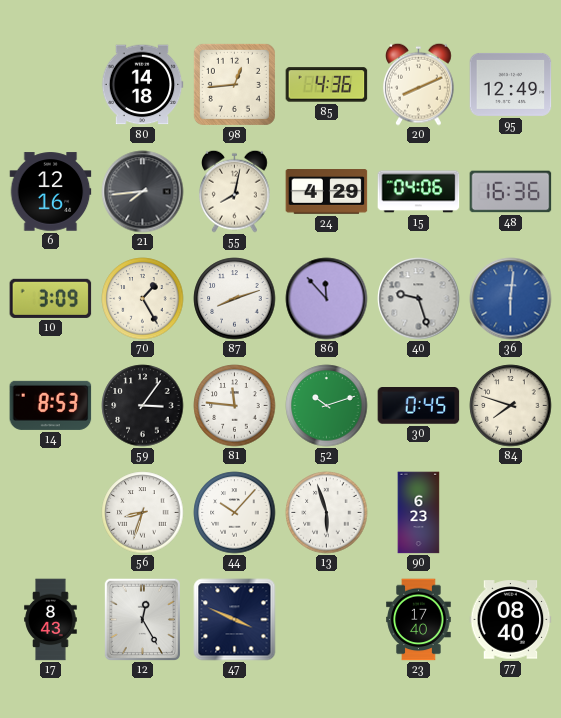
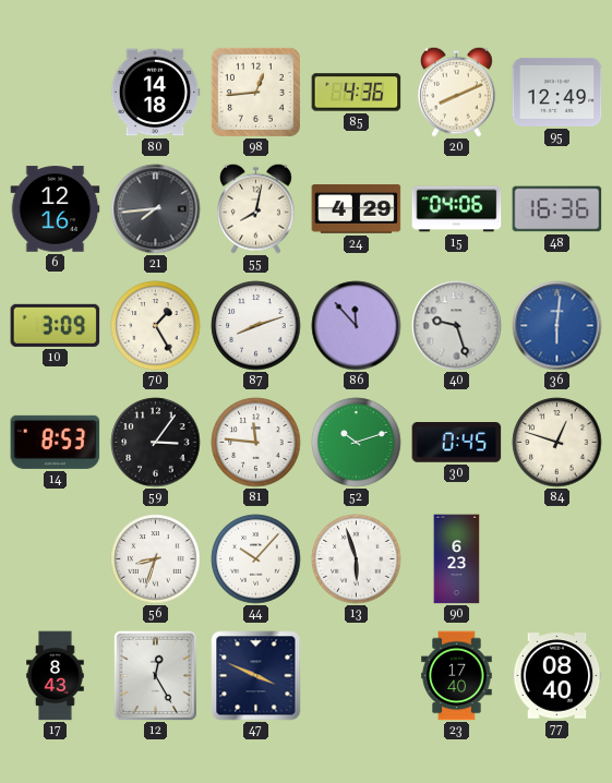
84: 7:48 -> 12:48
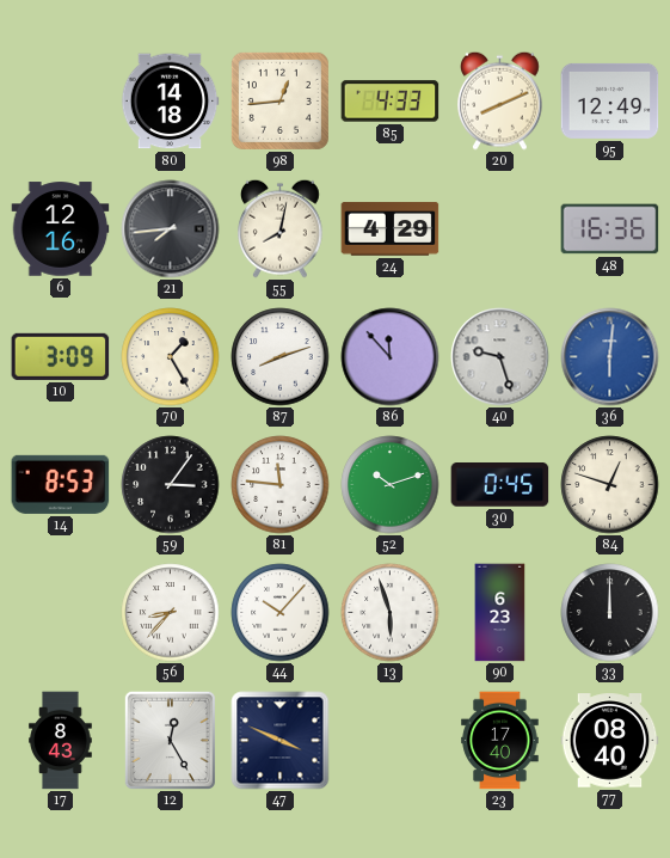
85: 4:36 -> 4:33
15: 04:06 -> none
56: 8:33 -> 8:37
33: none -> 12:00
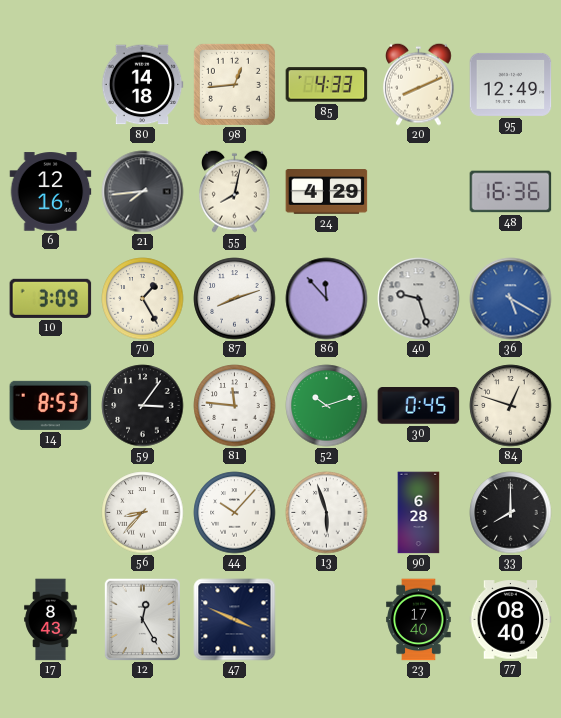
36: 6:01 -> 5:20
90: 6:23 -> 6:28
33: 12:00 -> 8:00
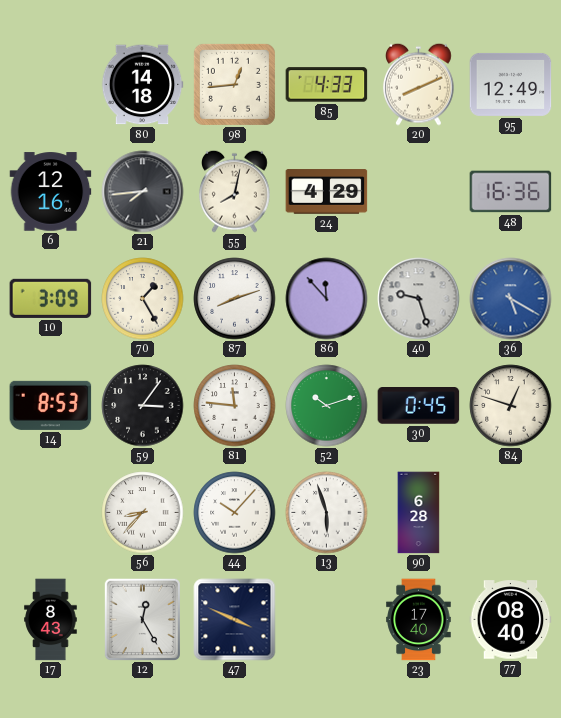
33: 8:00 -> none
